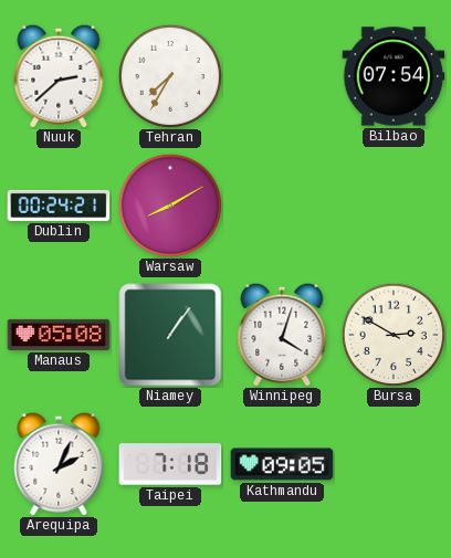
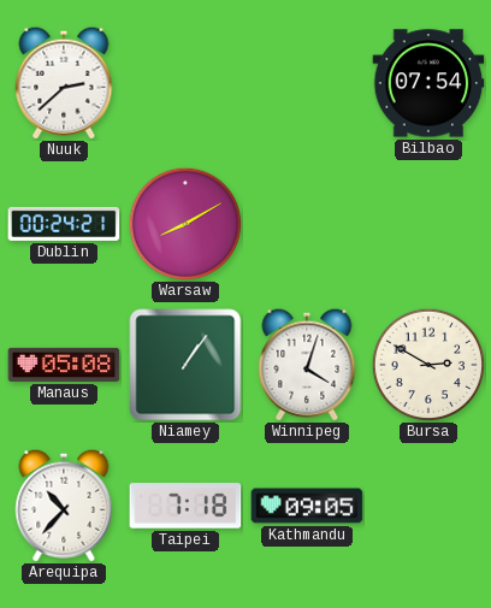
Tehran: 7:35 -> none
Arequipa: 2:04 -> 10:37
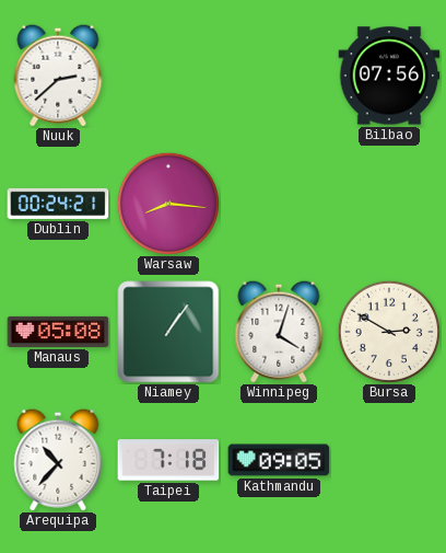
Bilbao: 07:54 -> 07:56
Warsaw: 8:10 -> 8:16
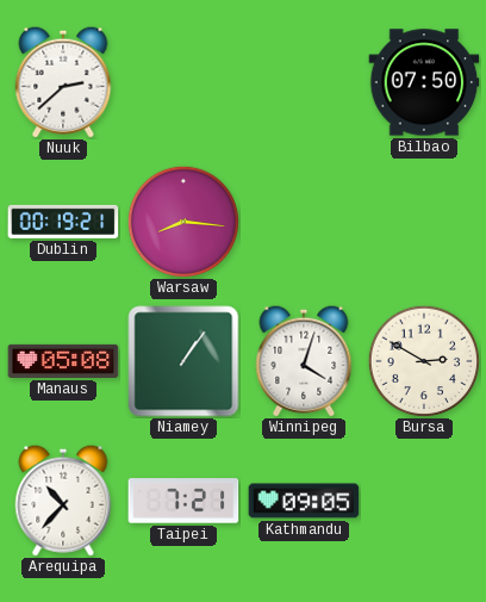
Bilbao: 07:56 -> 07:50
Dublin: 00:24 -> 00:19
Taipei: 7:18 -> 7:21
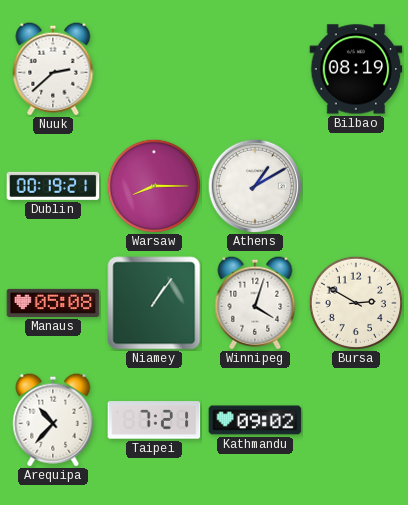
Bilbao: 07:50 -> 08:19
Warsaw: 8:16 -> 8:15
Athens: none -> 1:10
Kathmandu: 09:05 -> 09:02
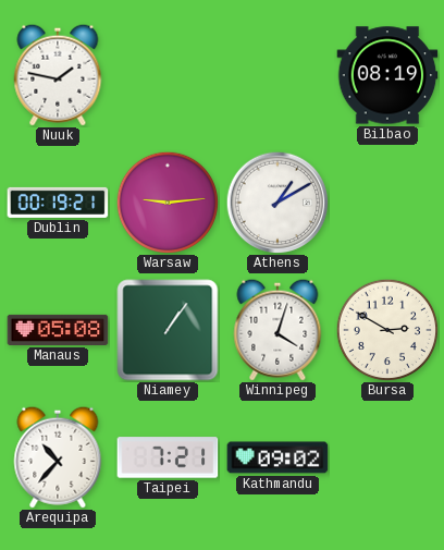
Nuuk: 2:38 -> 1:47
Warsaw: 8:15 -> 9:14
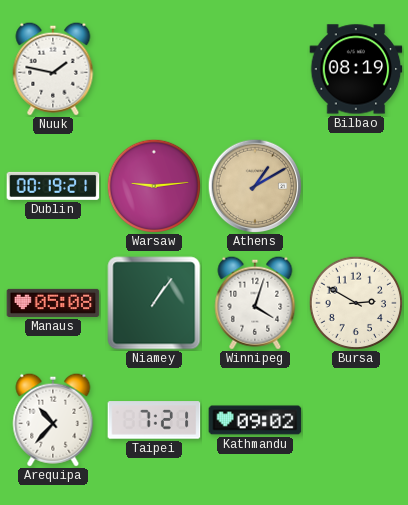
Athens dial: white -> champagne
